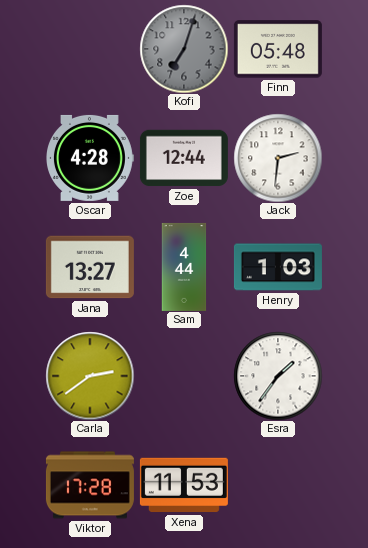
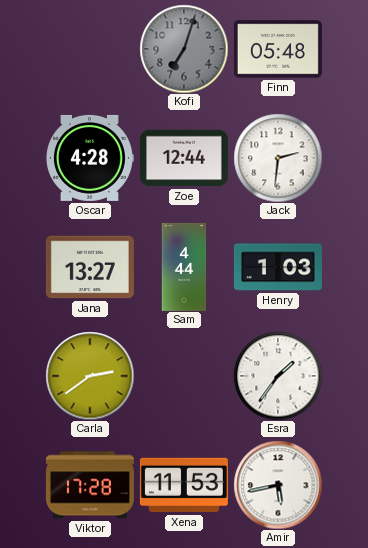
Amir: none -> 5:43
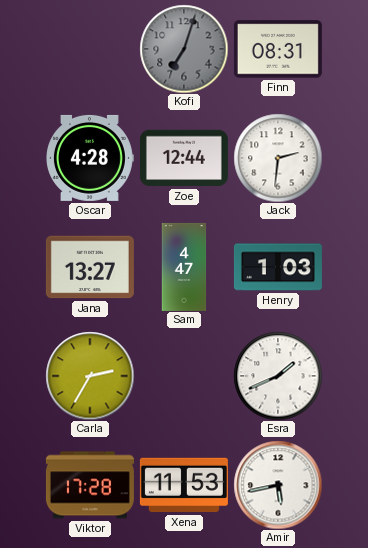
Finn: 05:48 -> 08:31
Sam: 4:44 -> 4:47
Carla: 2:39 -> 2:35
Esra: 1:36 -> 1:41
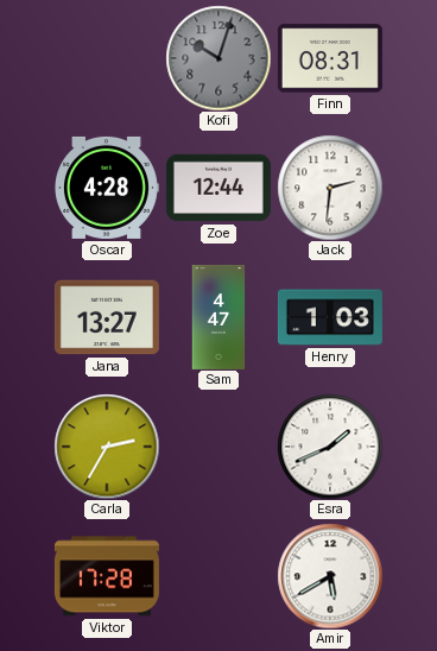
Kofi: 7:03 -> 10:03
Xena: 11:53 -> none
Amir: 5:43 -> 5:40
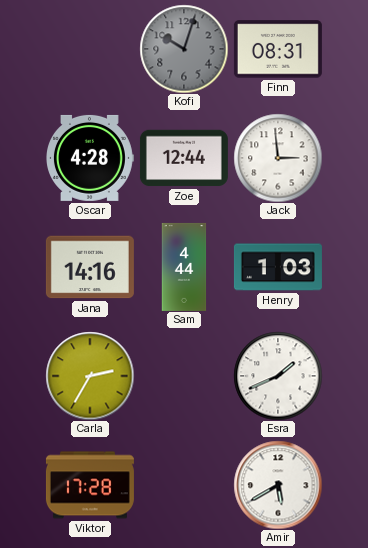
Jack: 2:31 -> 2:59
Jana: 13:27 -> 14:16
Sam: 4:47 -> 4:44
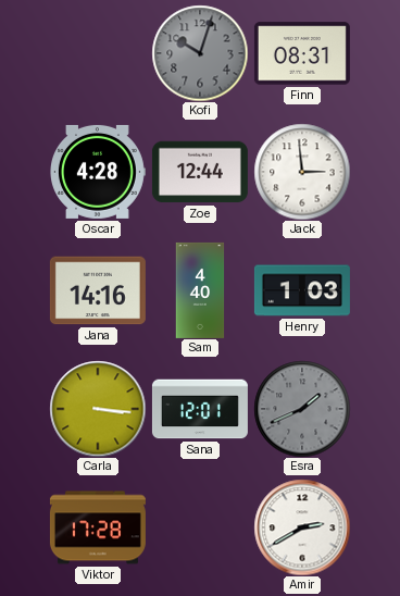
Sam: 4:44 -> 4:40
Carla: 2:35 -> 3:16
Sana: none -> 12:01
Esra dial: white -> grey
Amir: 5:40 -> 2:40
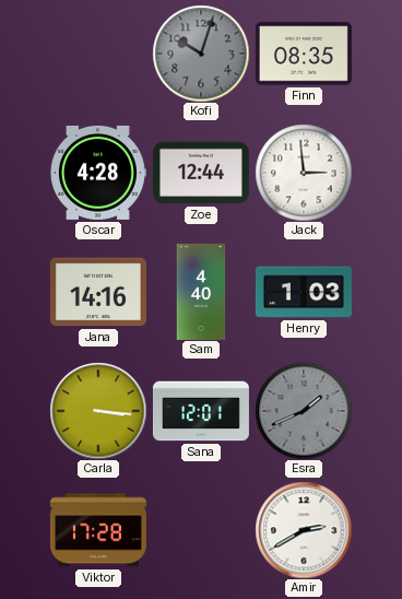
Finn: 08:31 -> 08:35
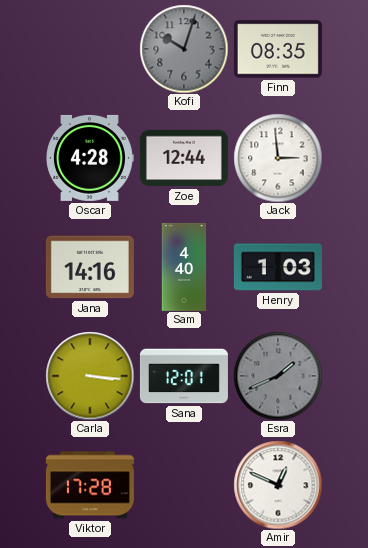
Amir: 2:40 -> 12:49
